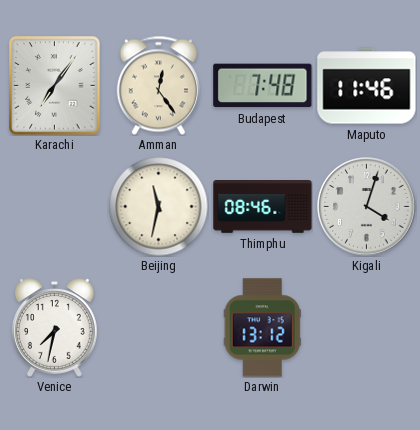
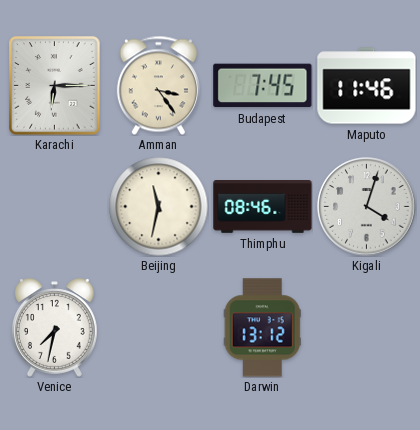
Karachi: 7:06 -> 6:15
Amman: 12:24 -> 3:24
Budapest: 7:48 -> 7:45
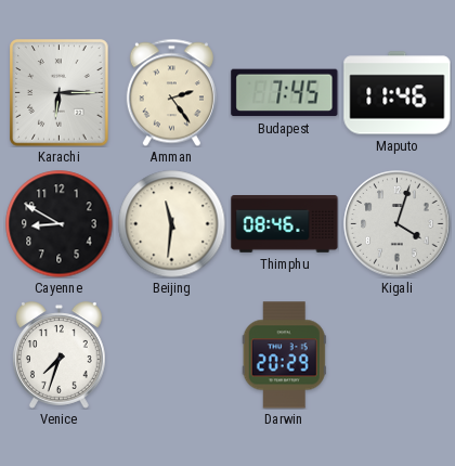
Amman: 3:24 -> 2:24
Cayenne: none -> 8:50
Beijing: 11:32 -> 11:31
Venice: 7:32 -> 7:33
Darwin: 13:12 -> 20:29
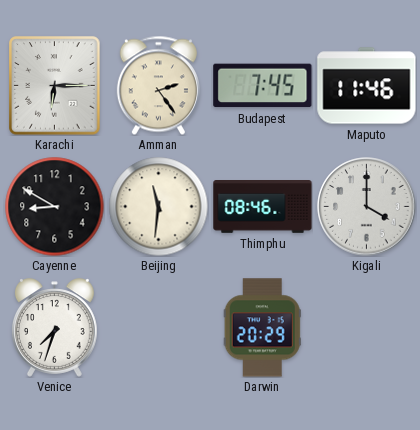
Kigali: 4:03 -> 4:00
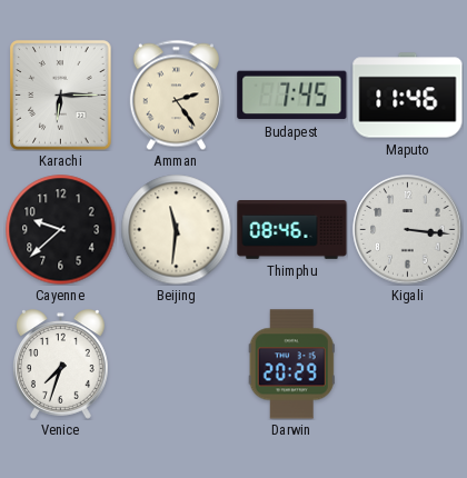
Cayenne: 8:50 -> 9:38
Kigali: 4:00 -> 3:16
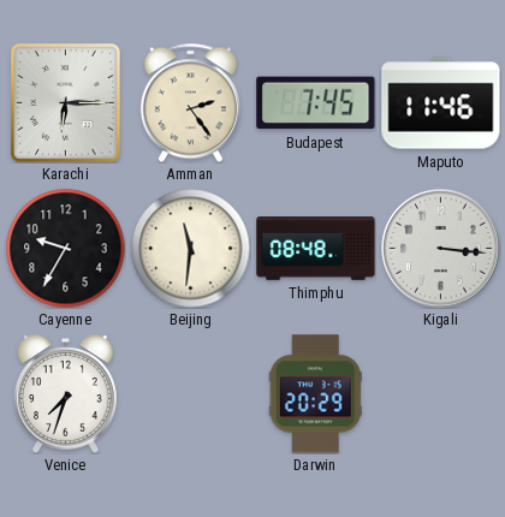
Cayenne: 9:38 -> 9:35
Thimphu: 08:46 -> 08:48
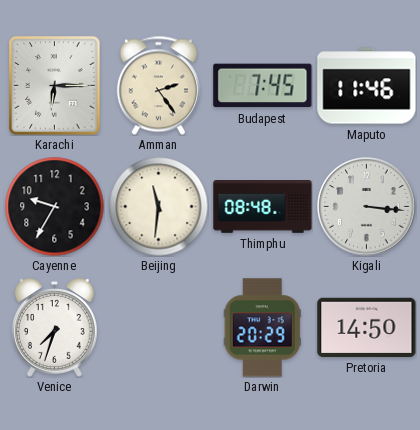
Pretoria: none -> 14:50
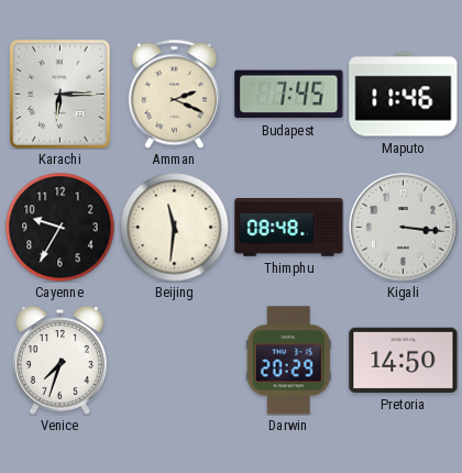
Amman: 2:24 -> 2:19
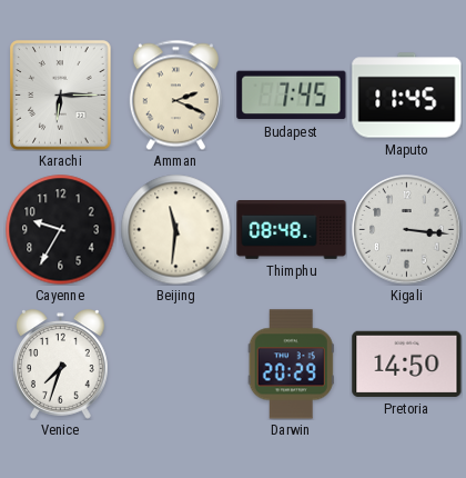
Maputo: 11:46 -> 11:45
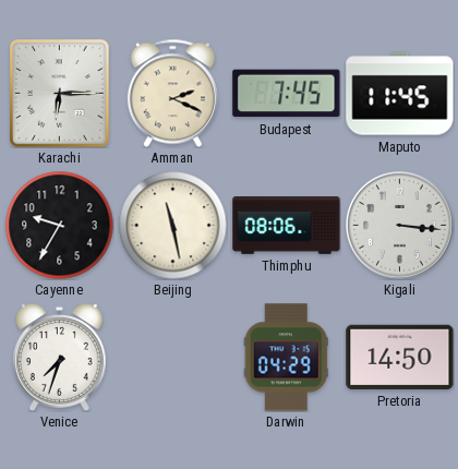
Beijing: 11:31 -> 11:28
Thimphu: 08:48 -> 08:06
Darwin: 20:29 -> 04:29
